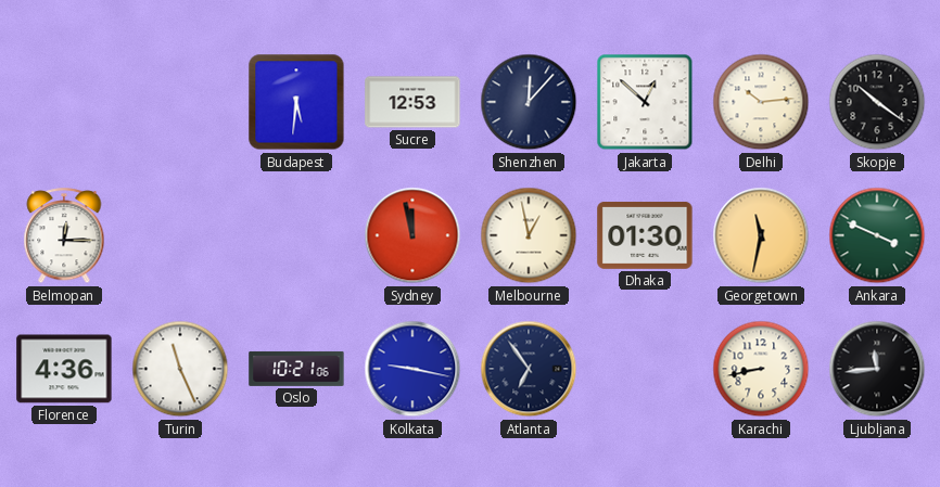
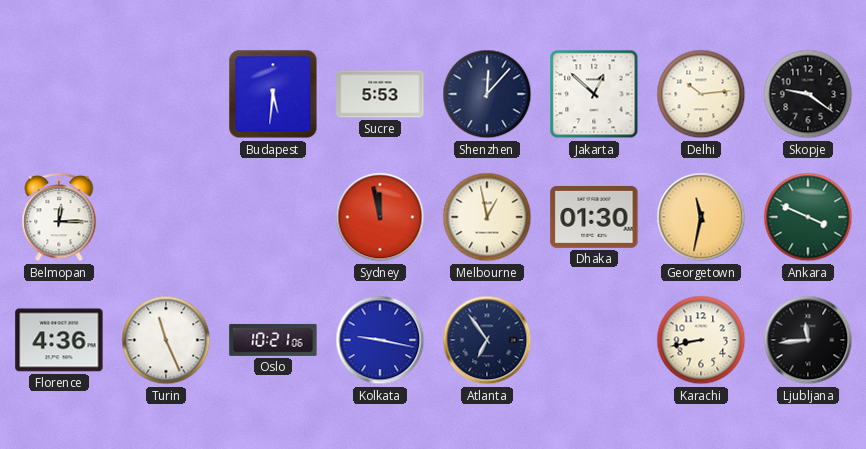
Sucre: 12:53 -> 5:53
Skopje: 10:21 -> 9:21
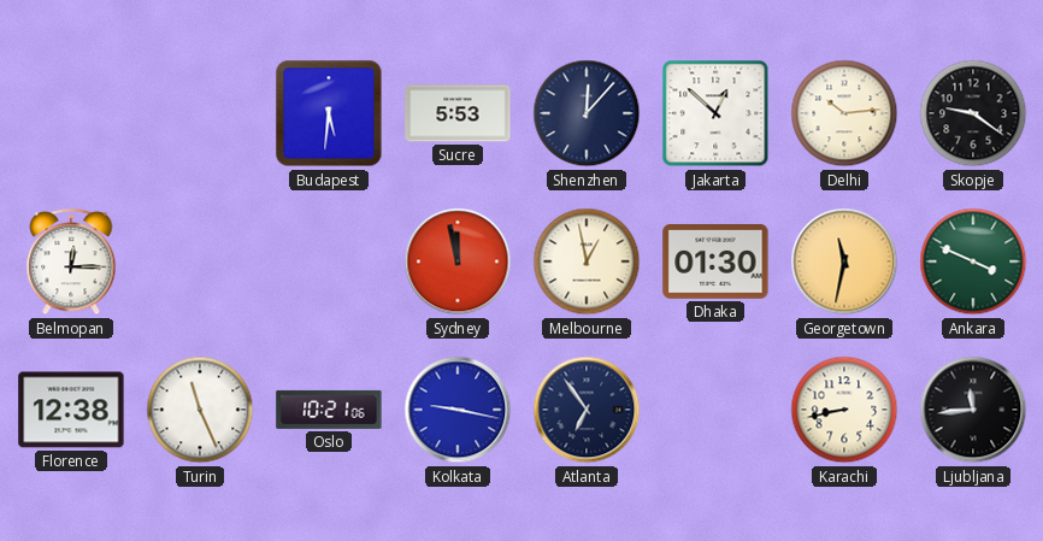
Florence: 4:36 -> 12:38
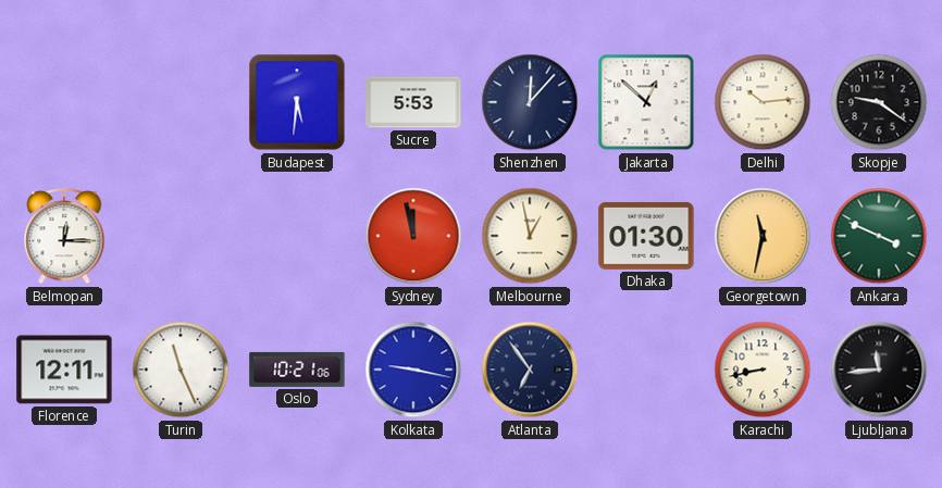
Florence: 12:38 -> 12:11
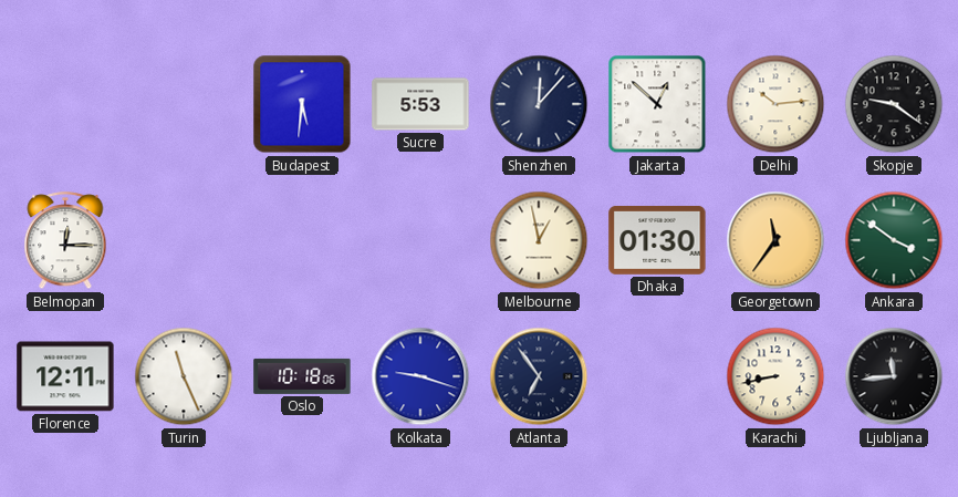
Sydney: 11:58 -> none
Georgetown: 11:32 -> 11:36
Ankara: 3:49 -> 3:51
Oslo: 10:21 -> 10:18
Kolkata: 9:17 -> 9:18
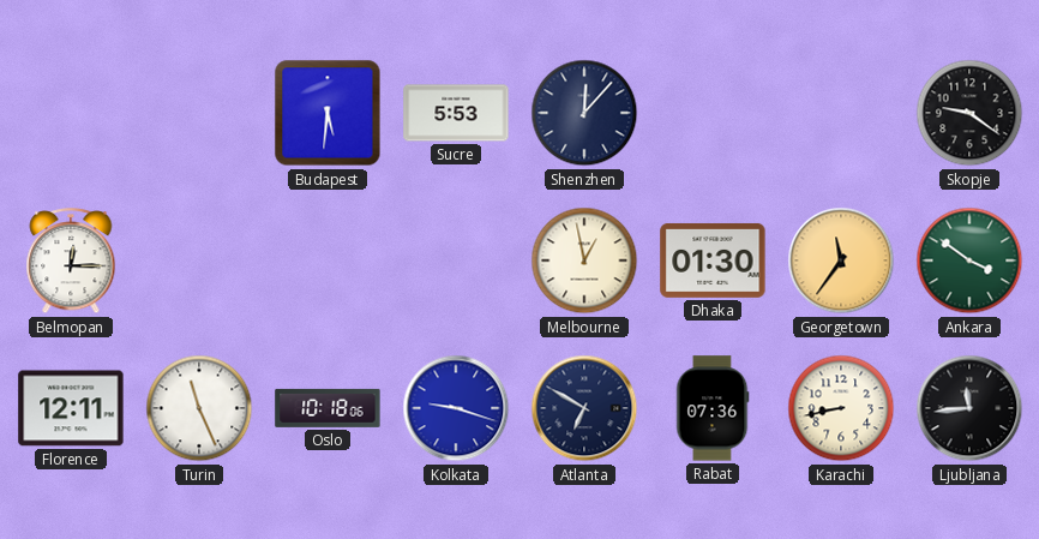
Jakarta: 12:52 -> none
Delhi: 10:14 -> none
Atlanta: 6:54 -> 6:50
Rabat: none -> 07:36
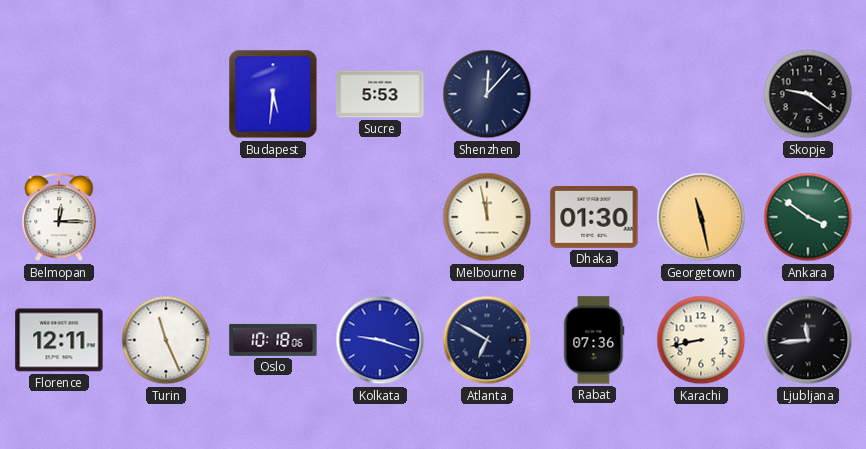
Melbourne: 12:58 -> 11:58
Georgetown: 11:36 -> 11:28
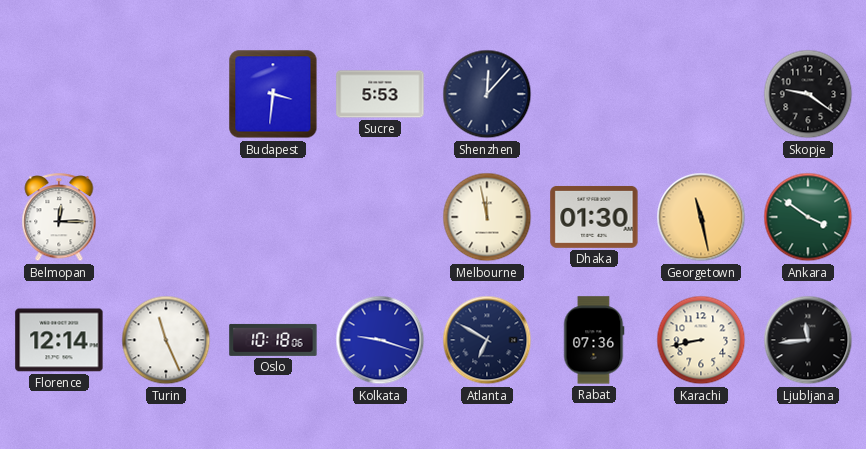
Budapest: 5:31 -> 3:31
Florence: 12:11 -> 12:14
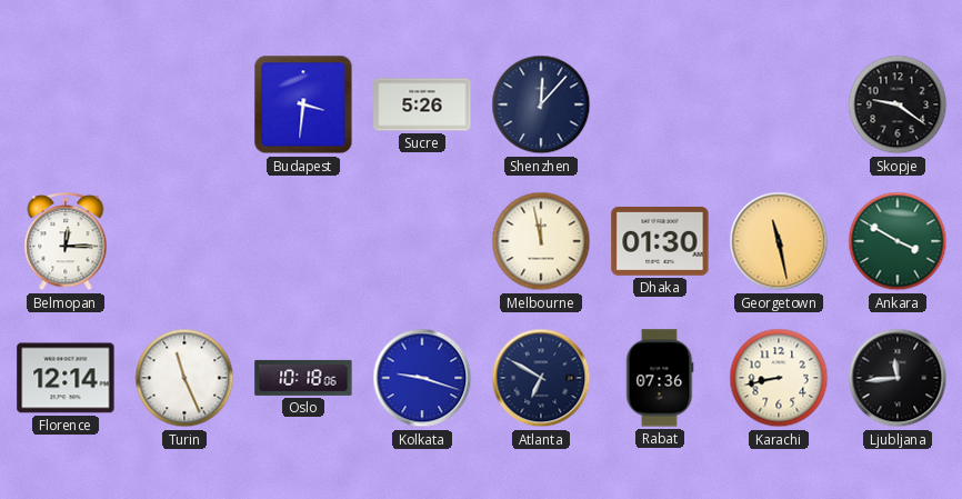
Sucre: 5:53 -> 5:26
Ankara: 3:51 -> 3:50
